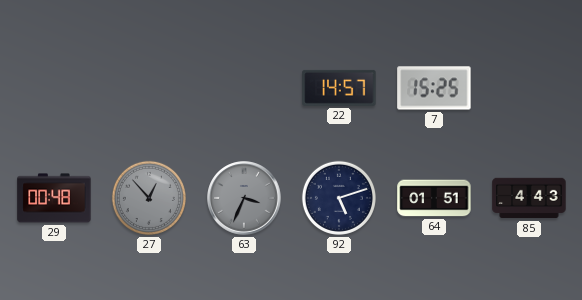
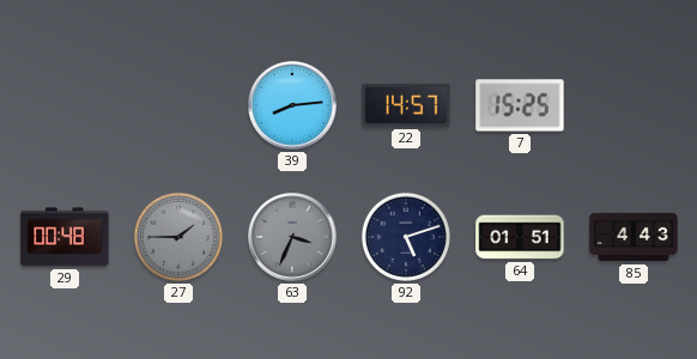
39: none -> 8:14
27: 12:53 -> 1:45
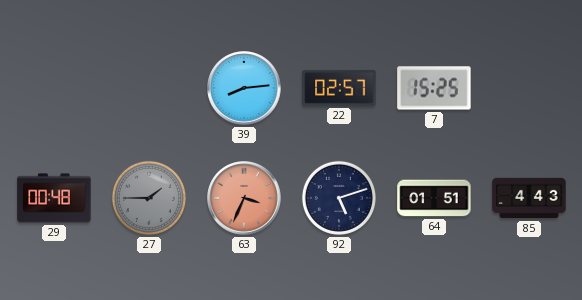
22: 14:57 -> 02:57
63 dial: grey -> salmon
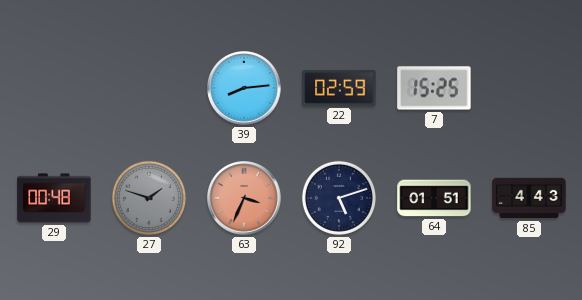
22: 02:57 -> 02:59
27: 1:45 -> 1:48
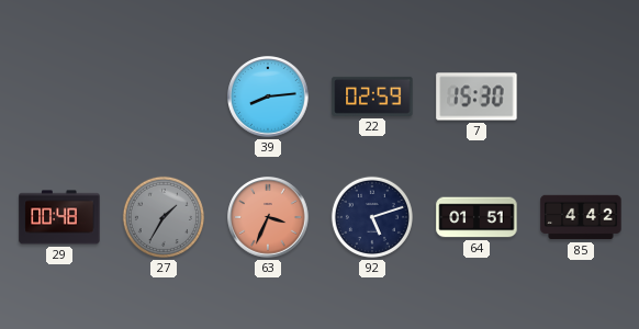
7: 15:25 -> 15:30
27: 1:48 -> 1:35
85: 4:43 -> 4:42
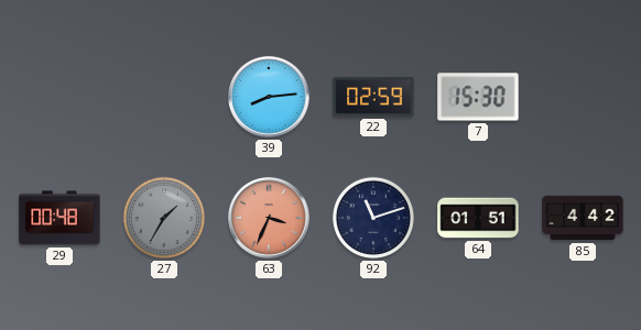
92: 5:12 -> 11:12
